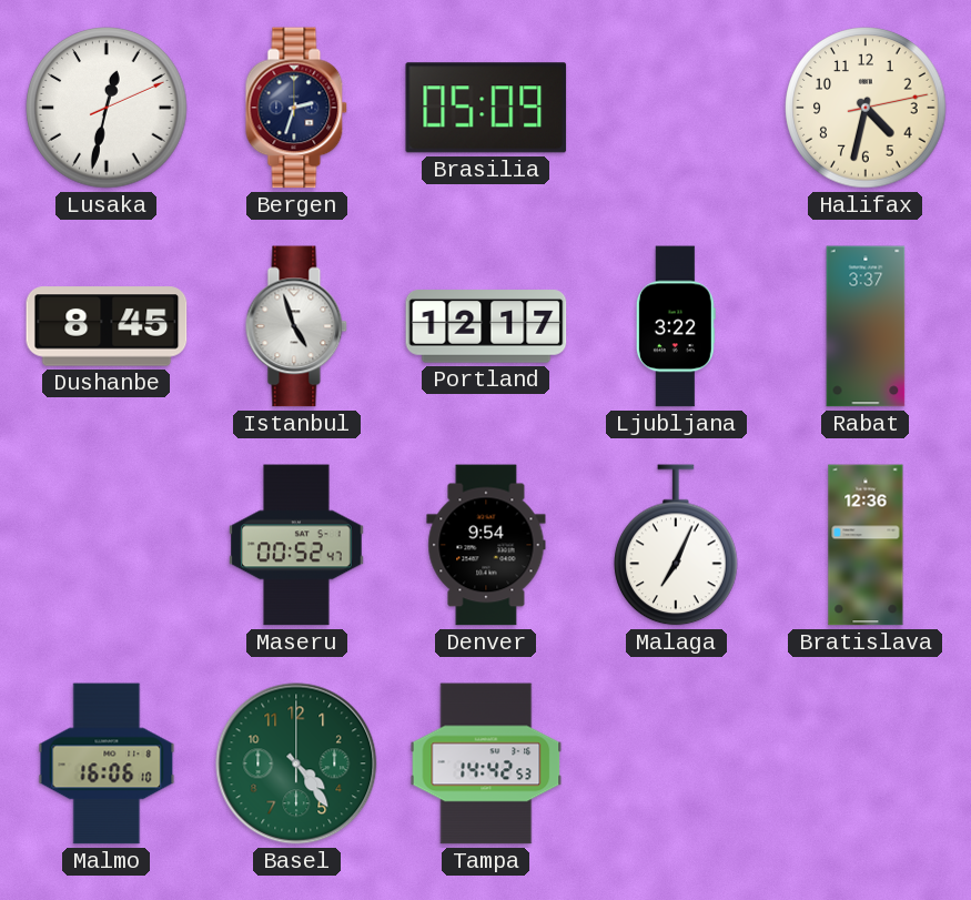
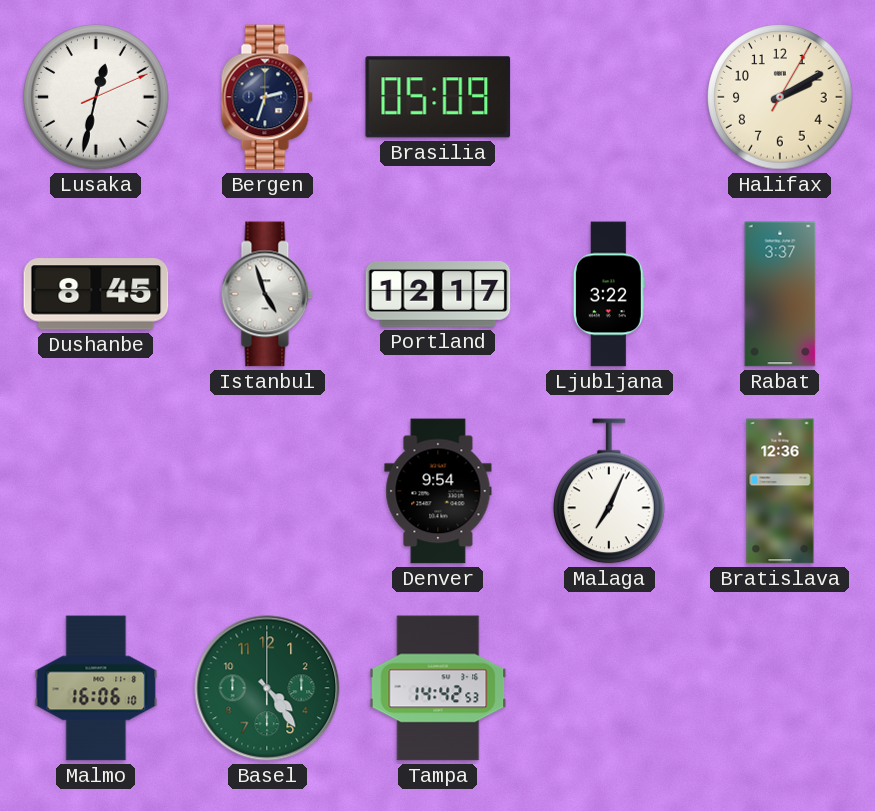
Halifax: 4:32 -> 2:10
Maseru: 00:52 -> none
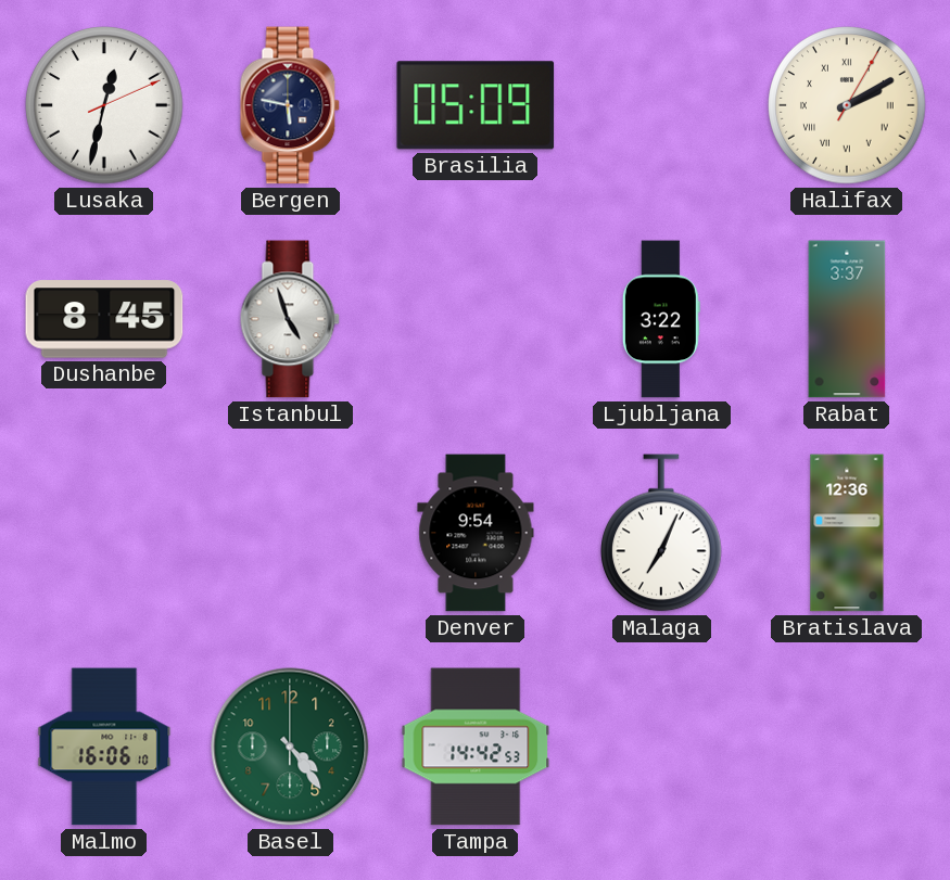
Bergen: 2:33 -> 5:47
Halifax numerals: Arabic -> Roman
Portland: 12:17 -> none
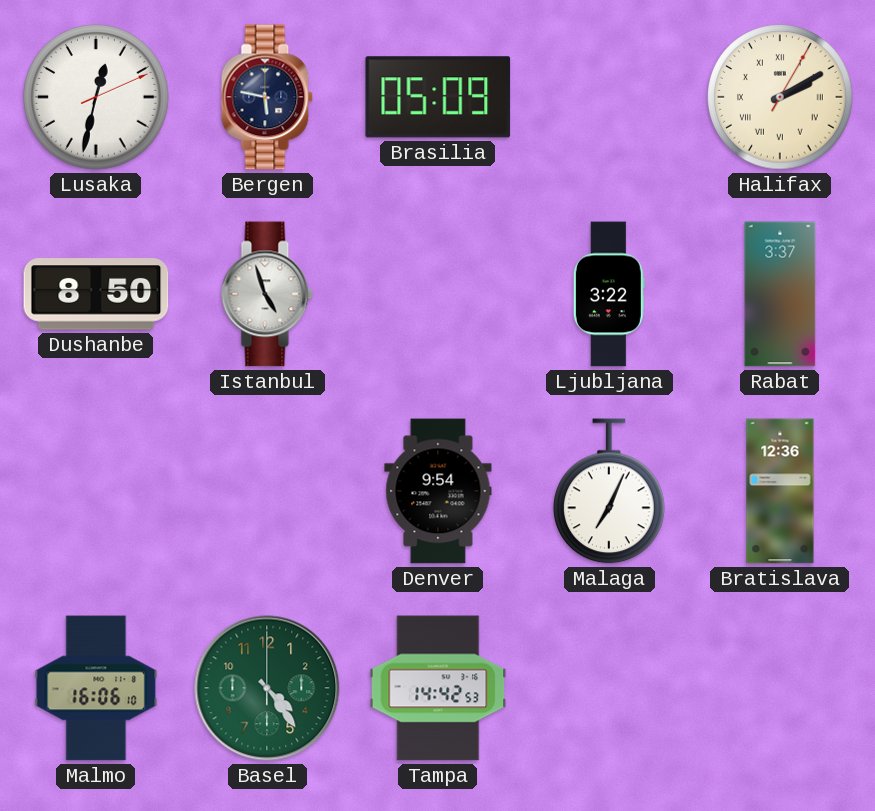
Dushanbe: 8:45 -> 8:50
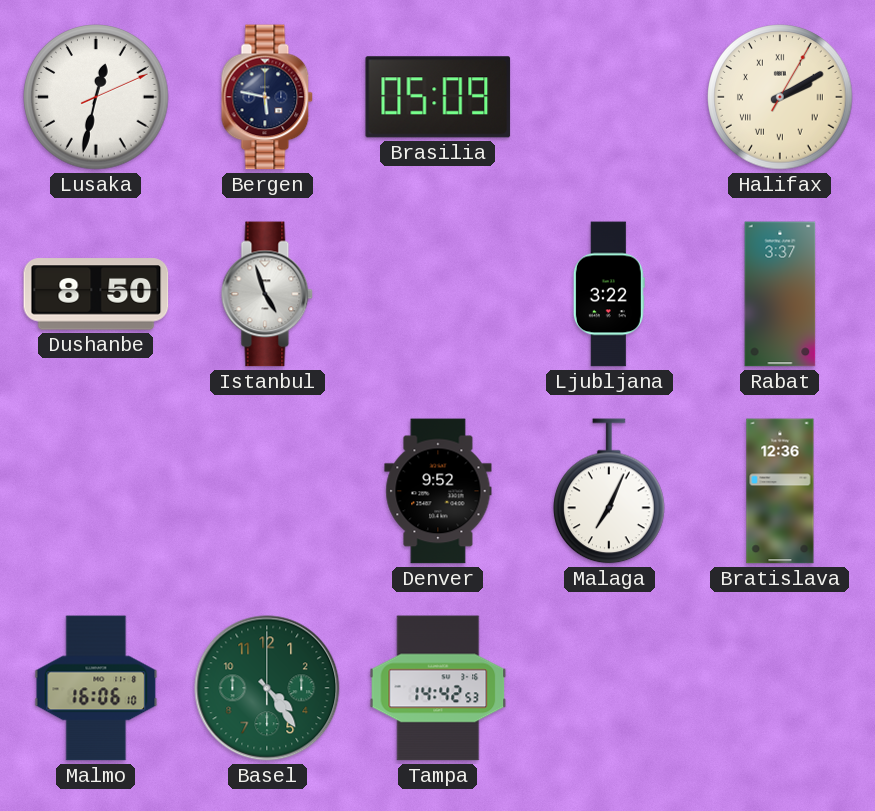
Denver: 9:54 -> 9:52
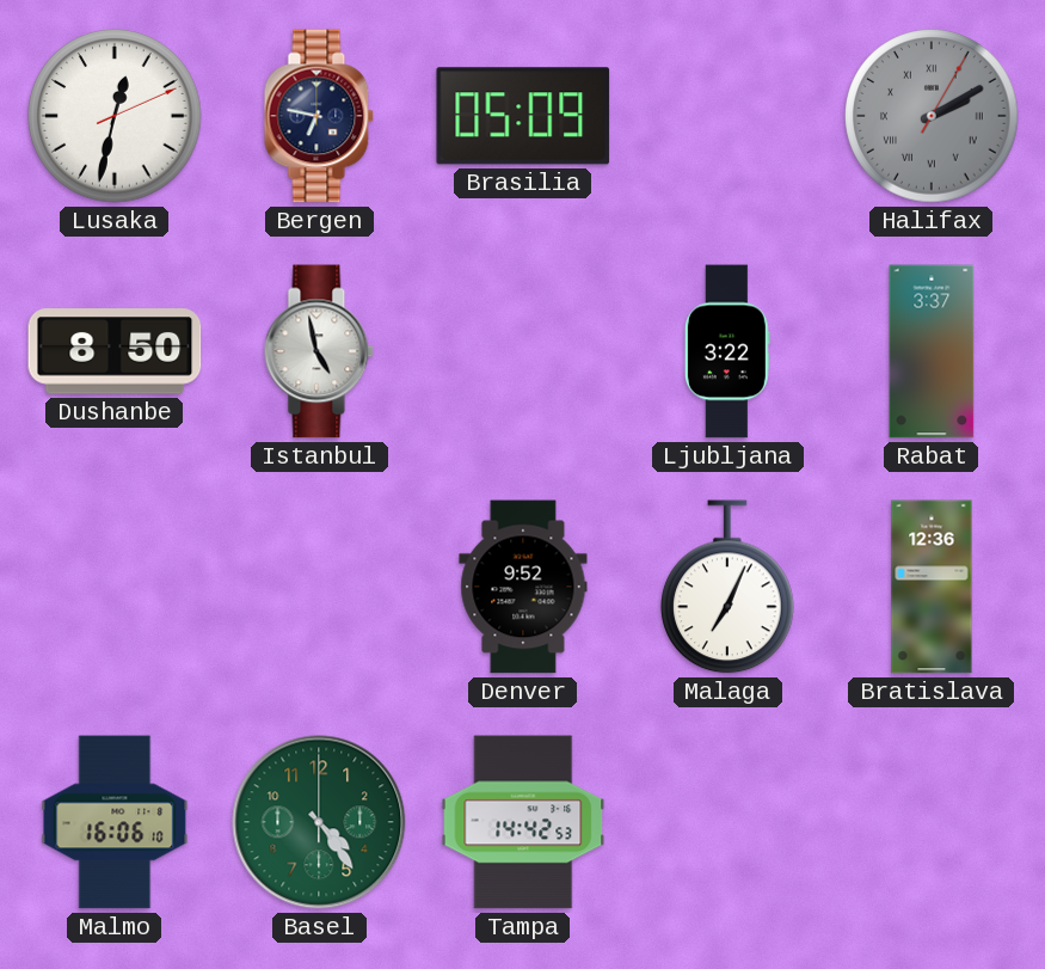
Bergen: 5:47 -> 6:47
Halifax dial: cream -> grey
Istanbul: 4:57 -> 4:58
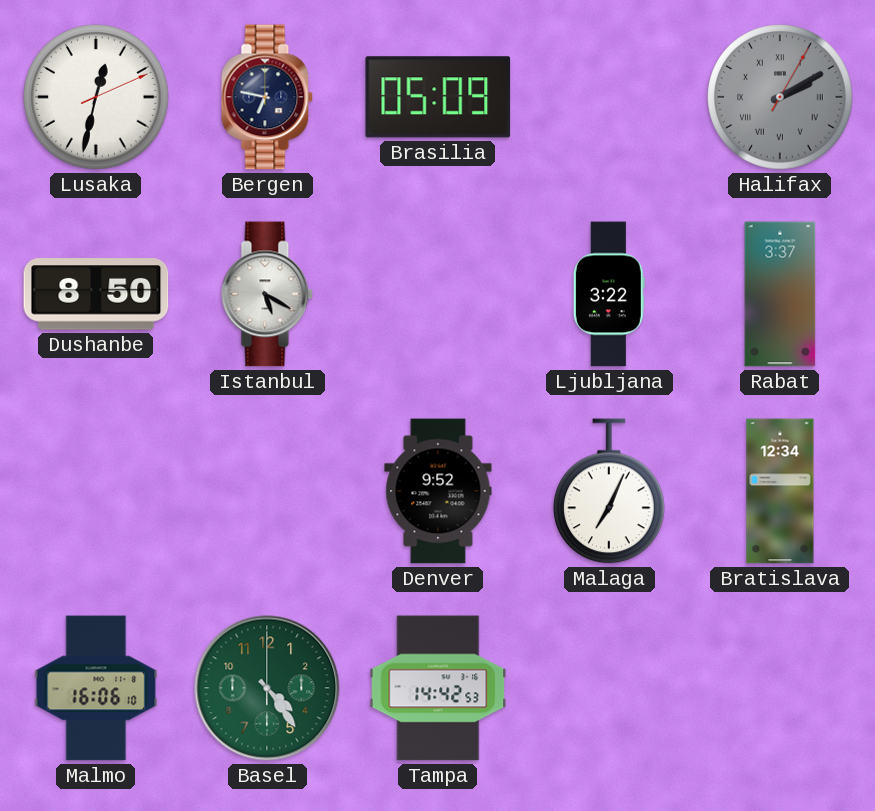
Istanbul: 4:58 -> 5:20
Bratislava: 12:36 -> 12:34
